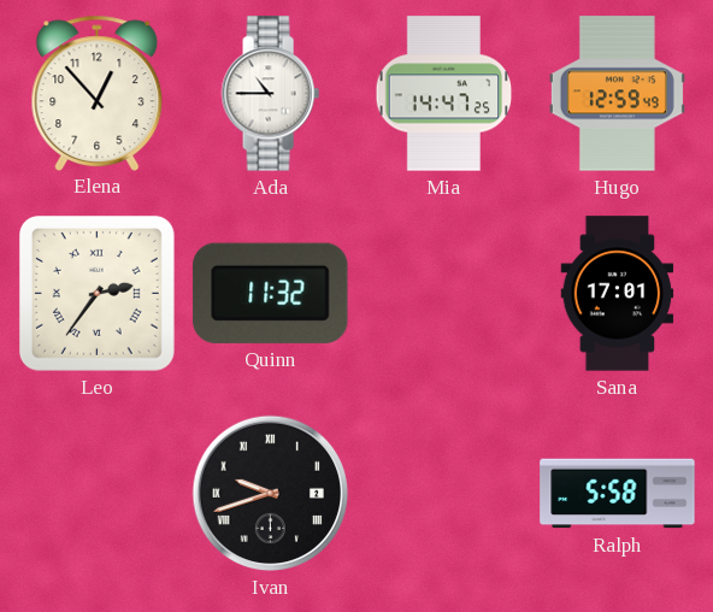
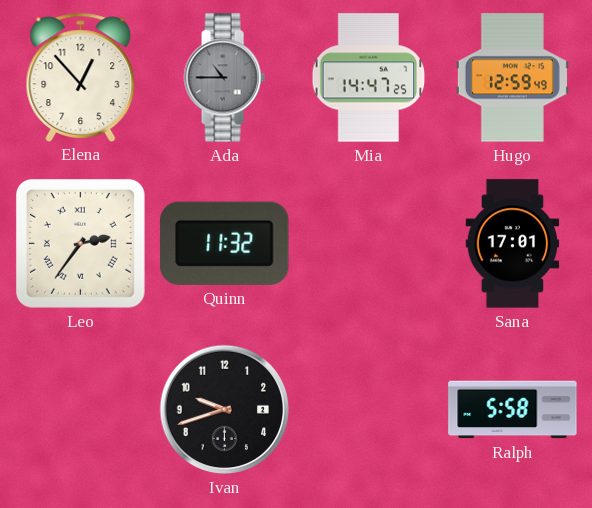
Ada dial: white -> grey
Ivan numerals: Roman -> Arabic
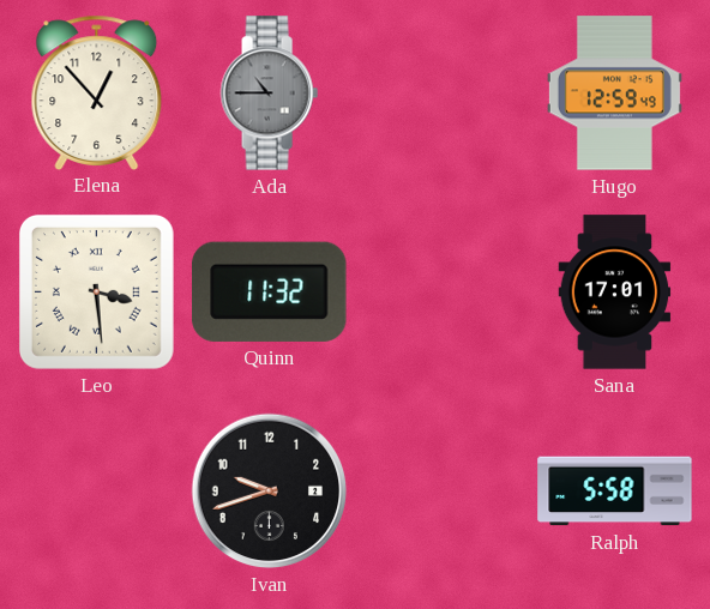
Mia: 14:47 -> none
Leo: 2:36 -> 3:29
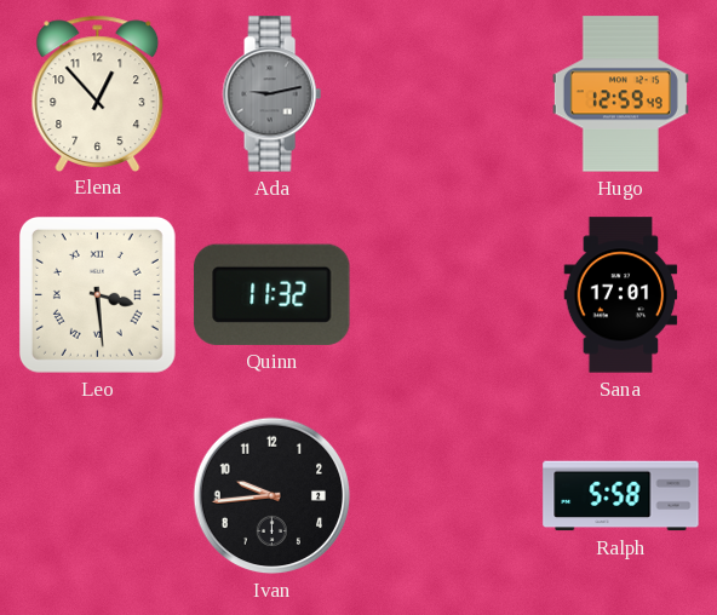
Ada: 10:45 -> 9:13
Ivan: 9:42 -> 9:44
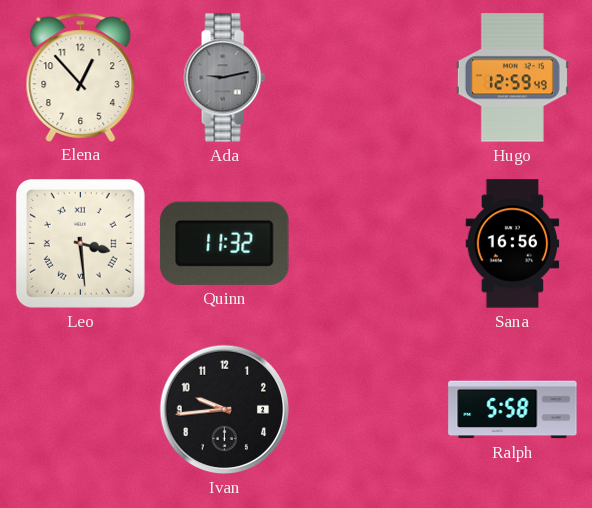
Sana: 17:01 -> 16:56
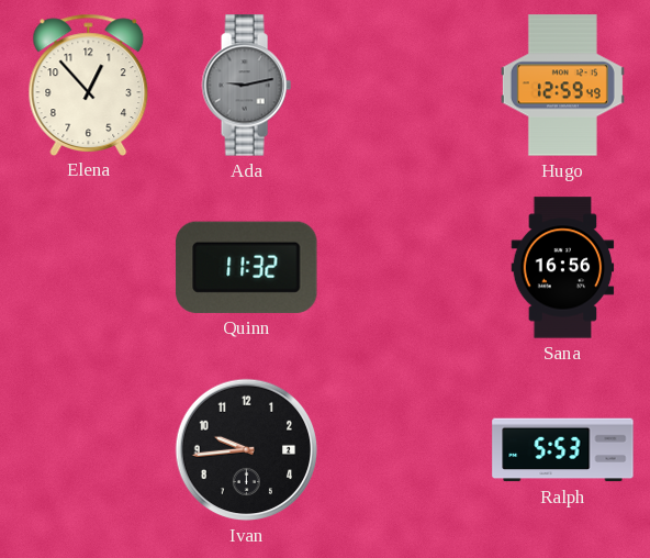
Leo: 3:29 -> none
Ralph: 5:58 -> 5:53
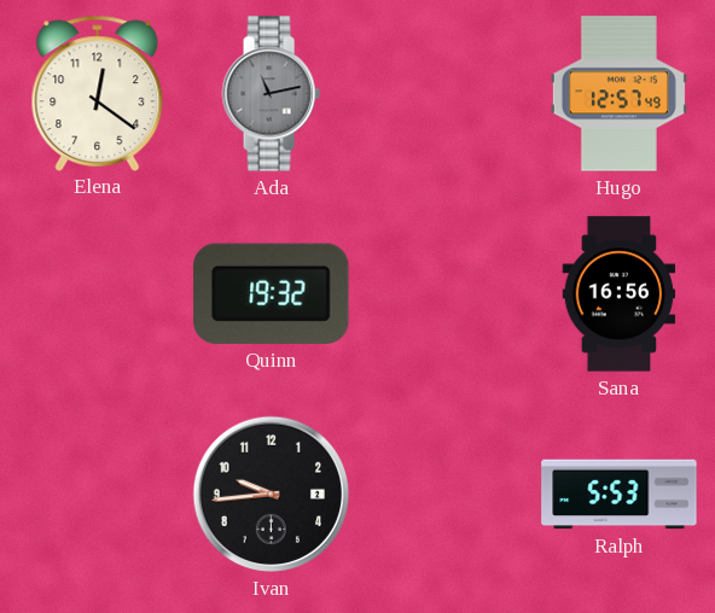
Elena: 12:53 -> 12:21
Ada: 9:13 -> 11:13
Hugo: 12:59 -> 12:57
Quinn: 11:32 -> 19:32
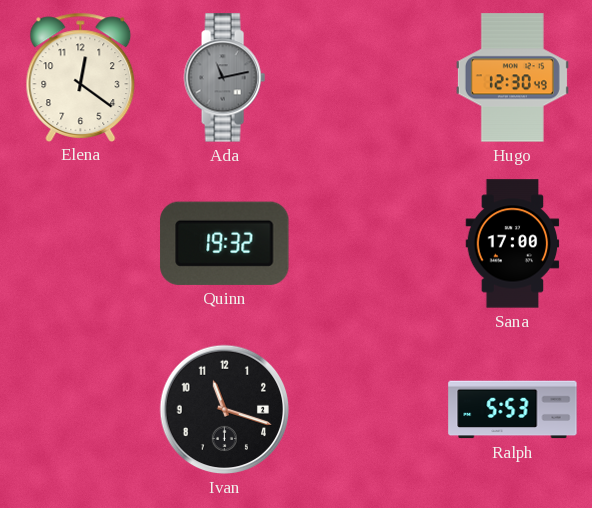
Hugo: 12:57 -> 12:30
Sana: 16:56 -> 17:00
Ivan: 9:44 -> 11:18
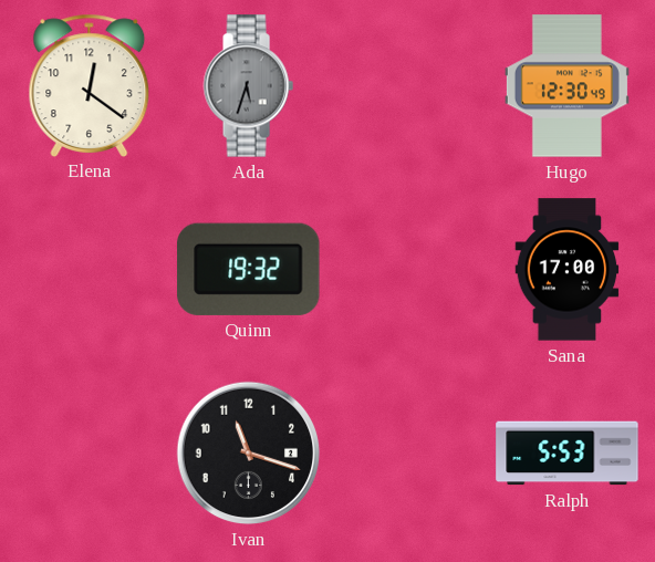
Ada: 11:13 -> 5:33
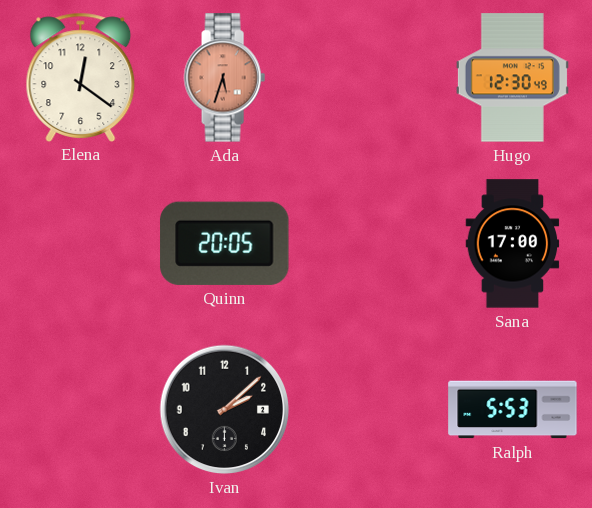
Ada dial: grey -> salmon
Quinn: 19:32 -> 20:05
Ivan: 11:18 -> 2:08
